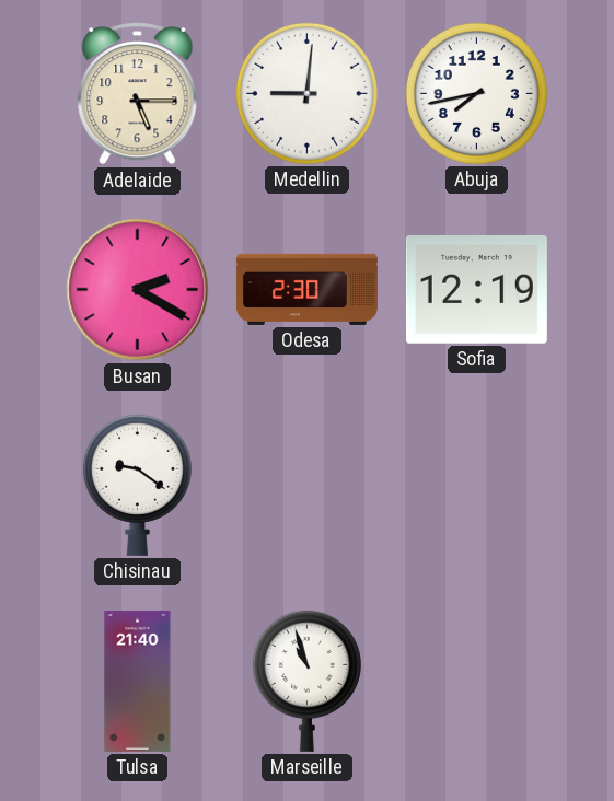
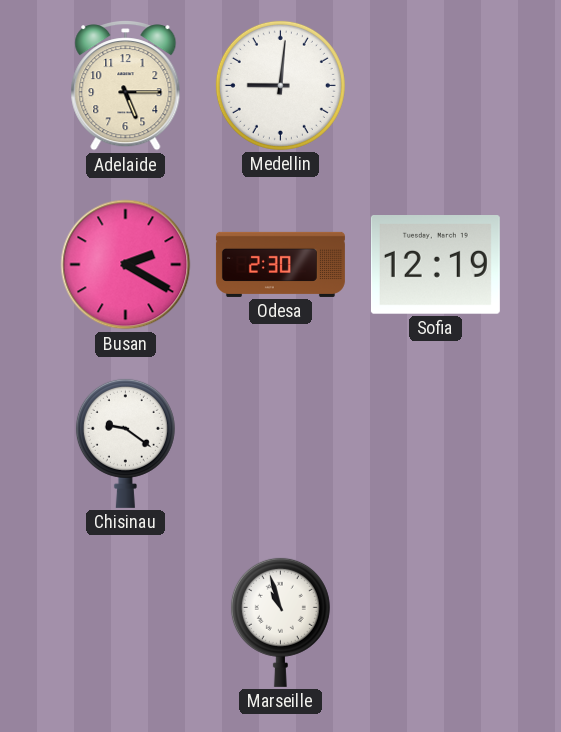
Abuja: 7:43 -> none
Tulsa: 21:40 -> none
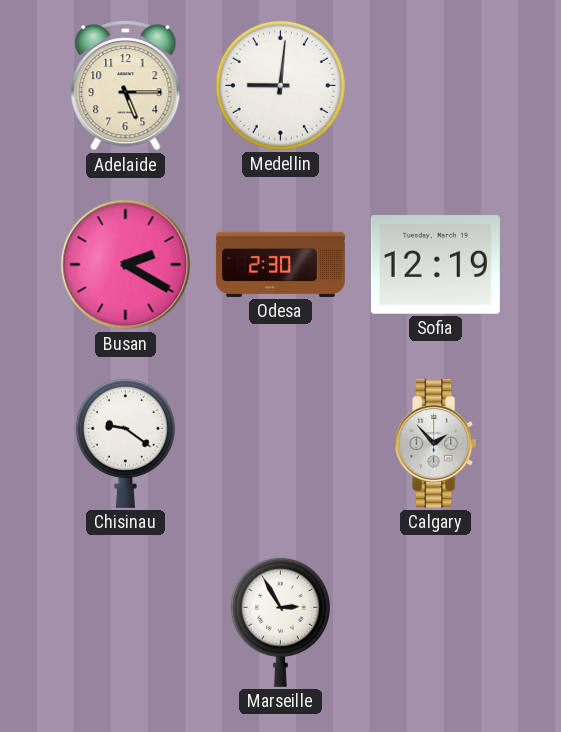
Calgary: none -> 1:53
Marseille: 10:57 -> 2:55
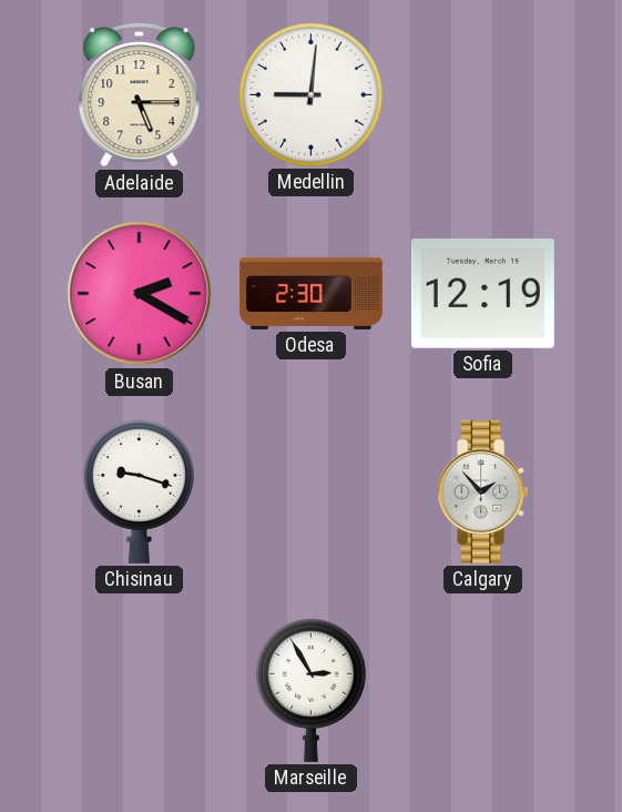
Chisinau: 9:21 -> 9:18
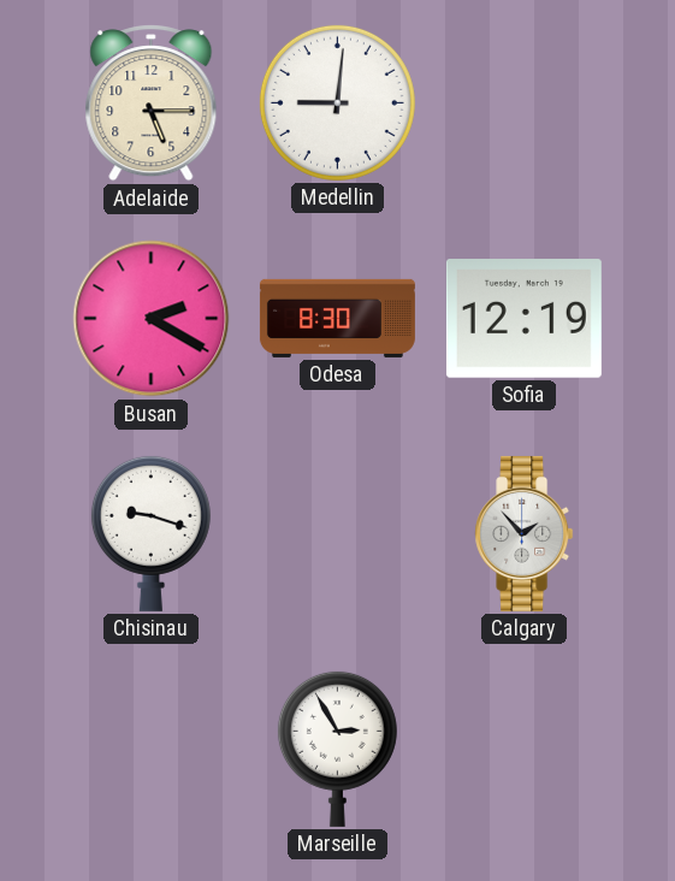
Odesa: 2:30 -> 8:30
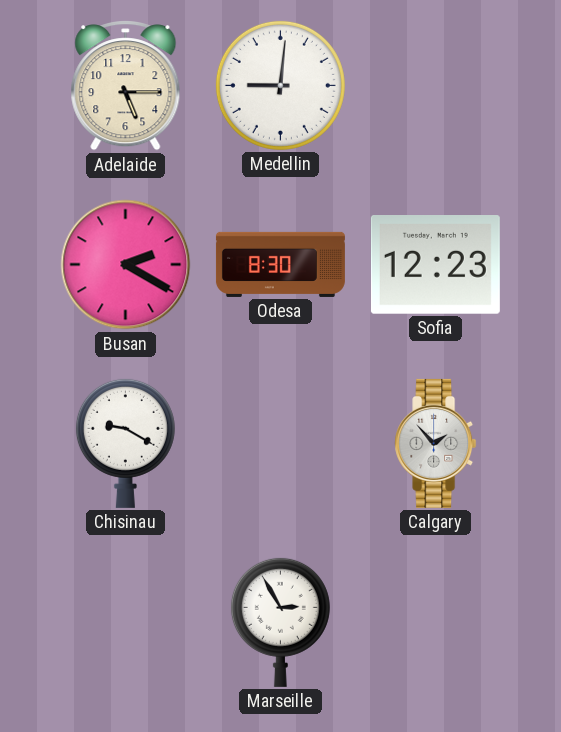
Sofia: 12:19 -> 12:23
Chisinau: 9:18 -> 9:20
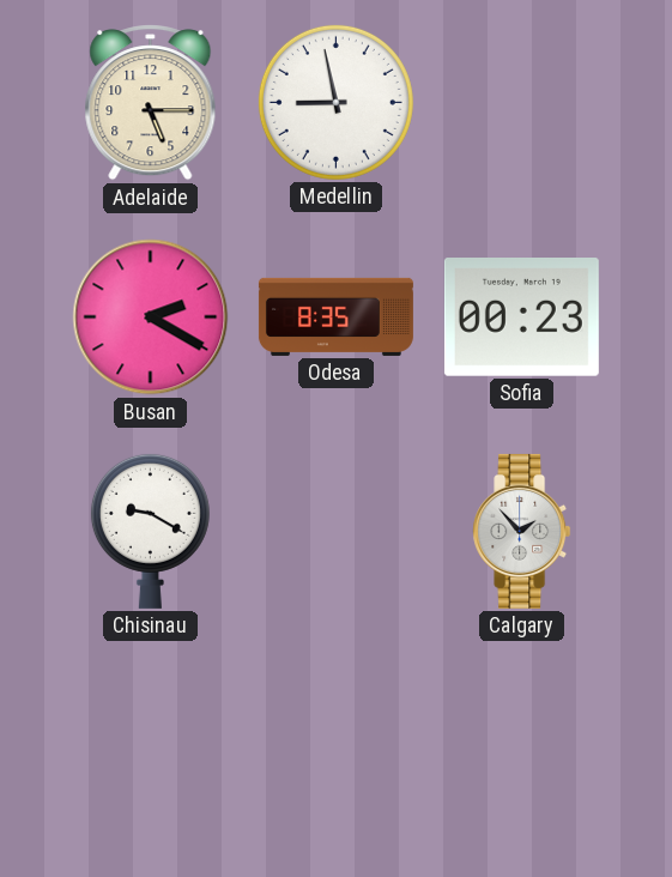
Medellin: 9:01 -> 8:58
Odesa: 8:30 -> 8:35
Sofia: 12:23 -> 00:23
Marseille: 2:55 -> none
